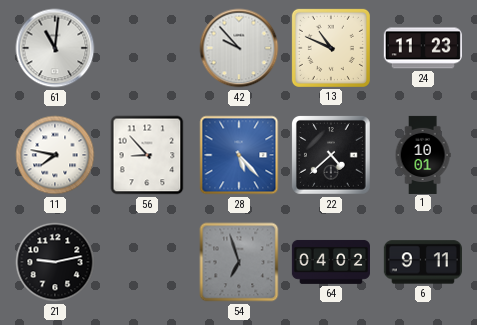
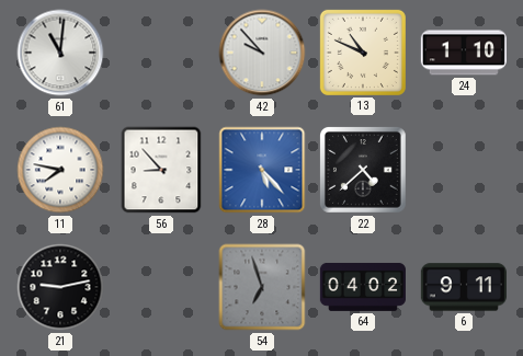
24: 11:23 -> 1:10
1: 10:01 -> none
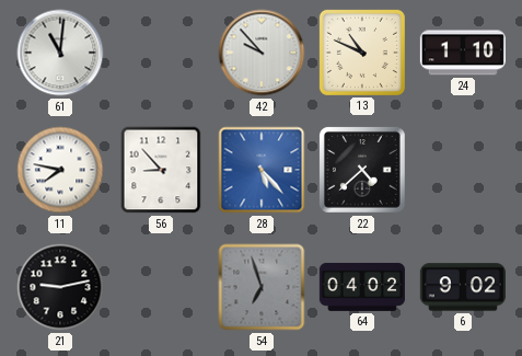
6: 9:11 -> 9:02
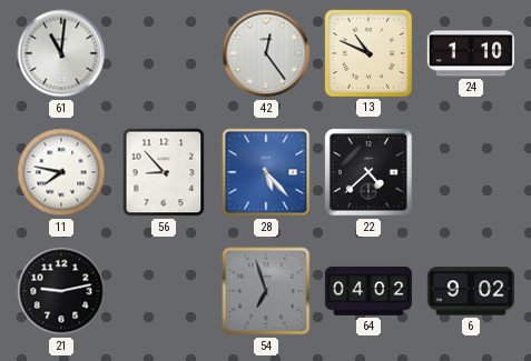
42: 9:53 -> 12:24
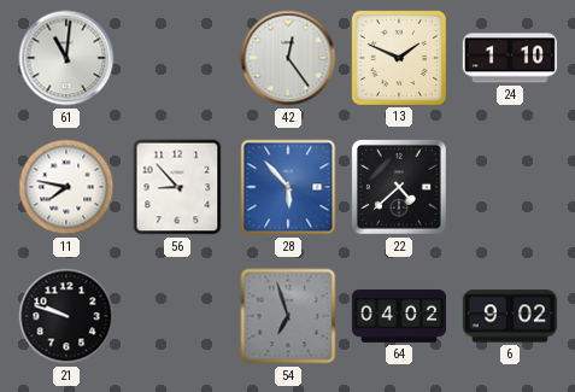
13: 10:49 -> 1:49
28: 5:23 -> 5:53
21: 9:13 -> 9:48
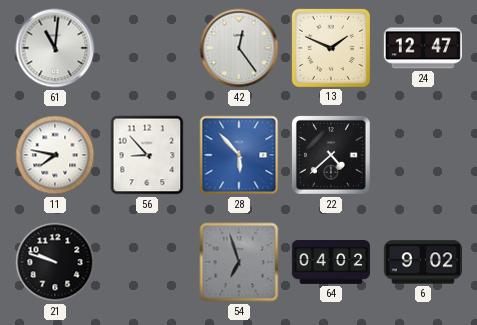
24: 1:10 -> 12:47
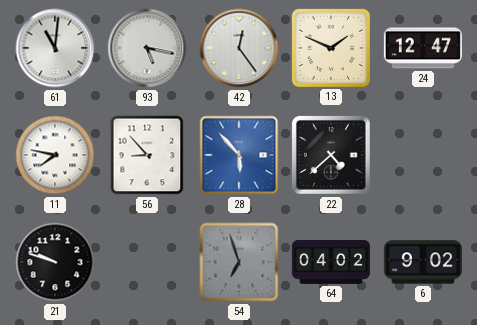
93: none -> 5:17
